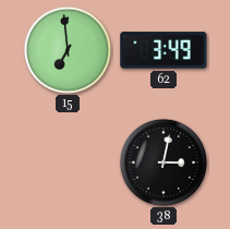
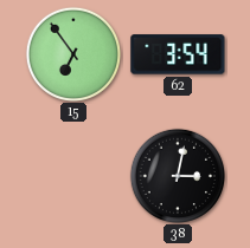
15: 6:59 -> 6:54
62: 3:49 -> 3:54
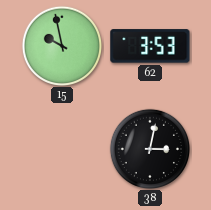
15: 6:54 -> 9:58
62: 3:54 -> 3:53
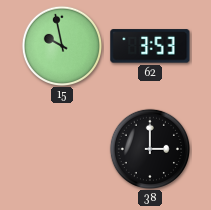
38: 3:02 -> 3:00
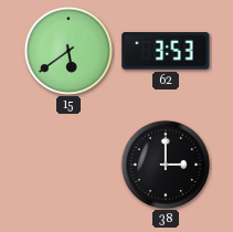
15: 9:58 -> 5:39
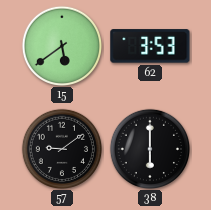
57: none -> 9:09
38: 3:00 -> 6:00
